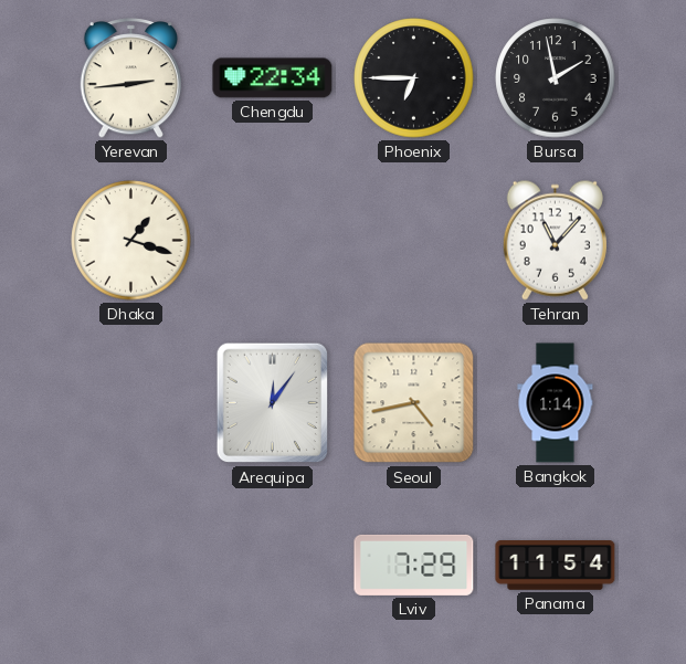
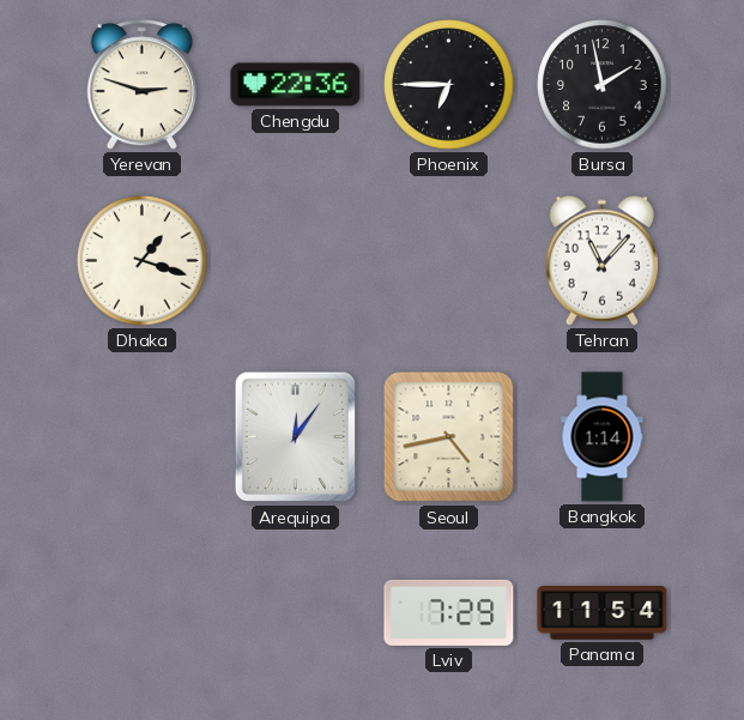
Yerevan: 2:44 -> 2:48
Chengdu: 22:34 -> 22:36
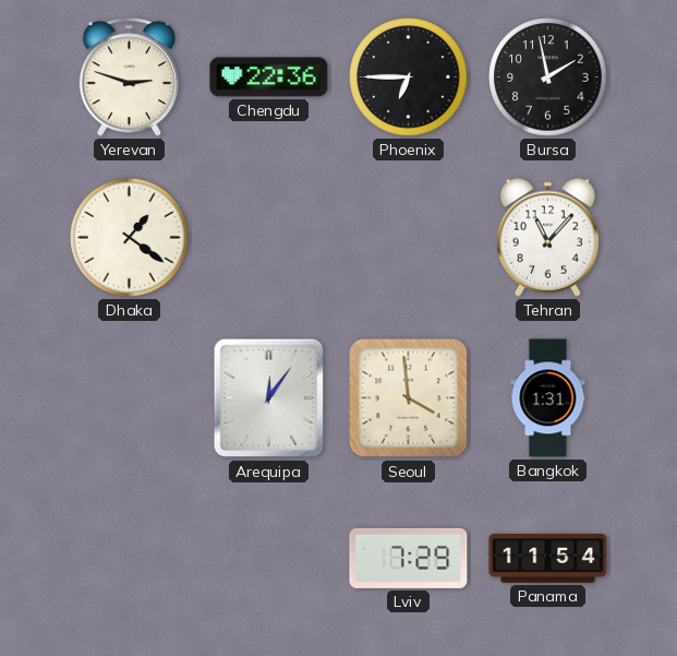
Dhaka: 1:18 -> 1:21
Seoul: 4:43 -> 3:59
Bangkok: 1:14 -> 1:31
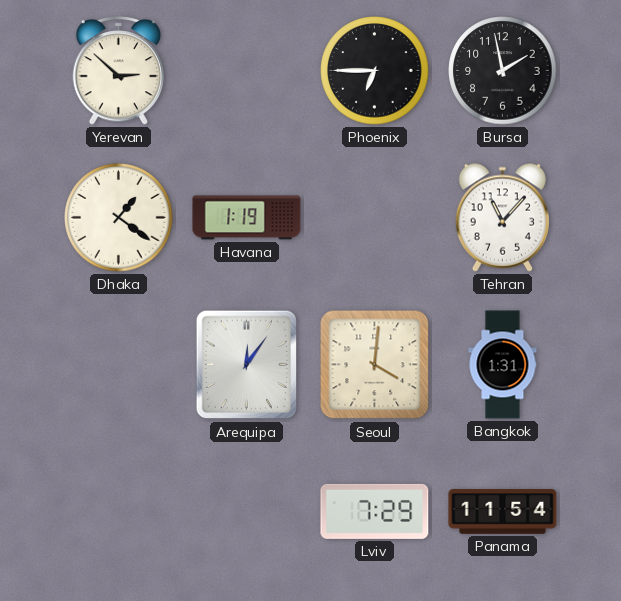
Yerevan: 2:48 -> 2:52
Chengdu: 22:36 -> none
Havana: none -> 1:19
Seoul: 3:59 -> 4:01
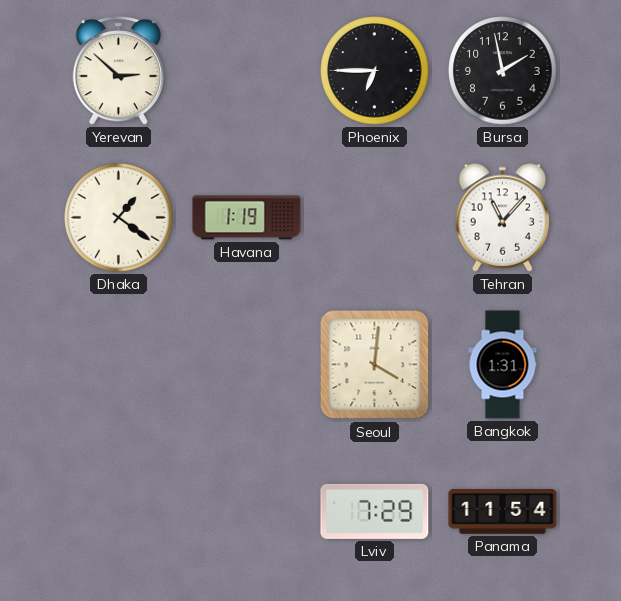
Arequipa: 12:06 -> none
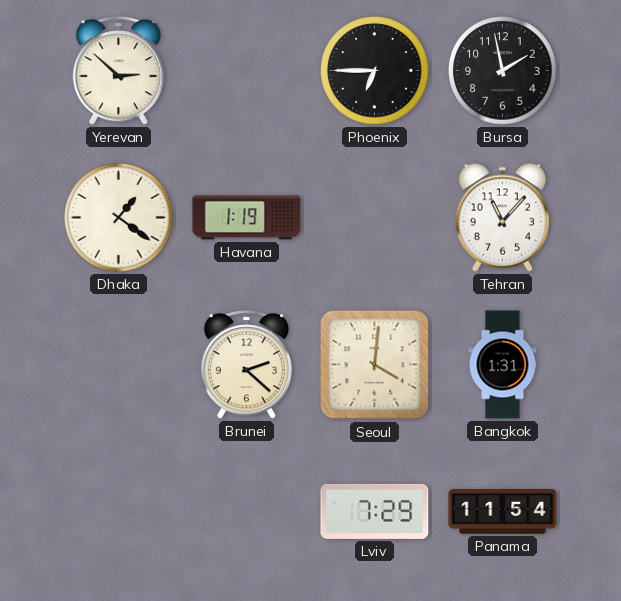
Brunei: none -> 2:22
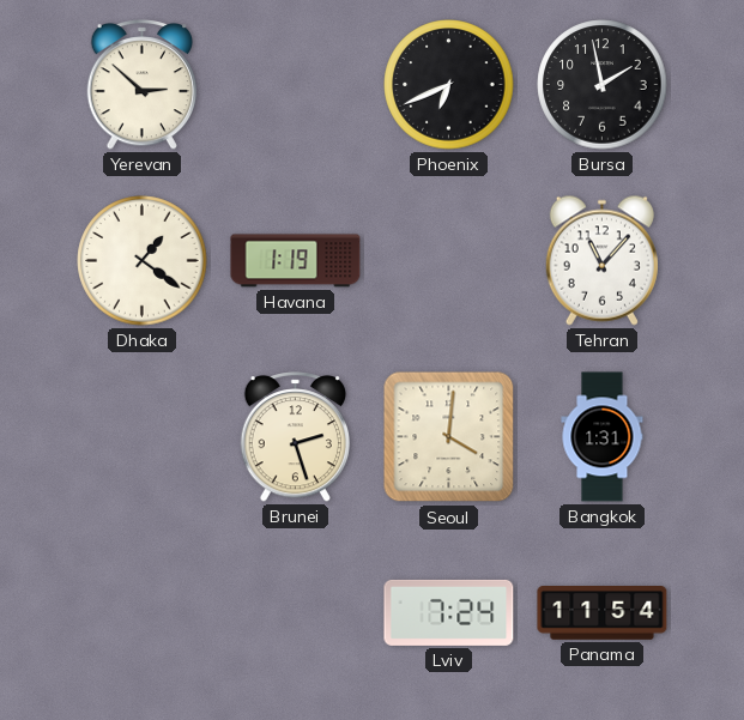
Phoenix: 6:45 -> 6:41
Brunei: 2:22 -> 2:27
Lviv: 7:29 -> 7:24
